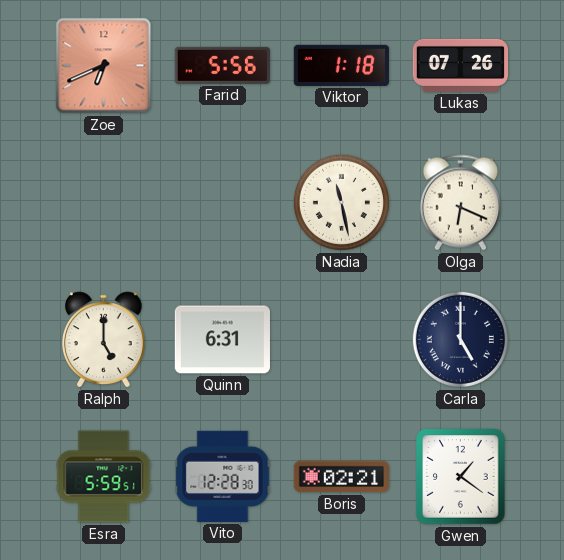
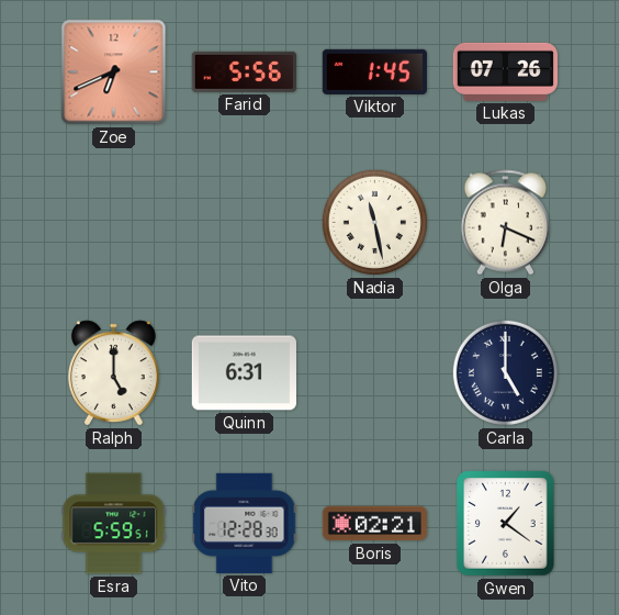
Viktor: 1:18 -> 1:45
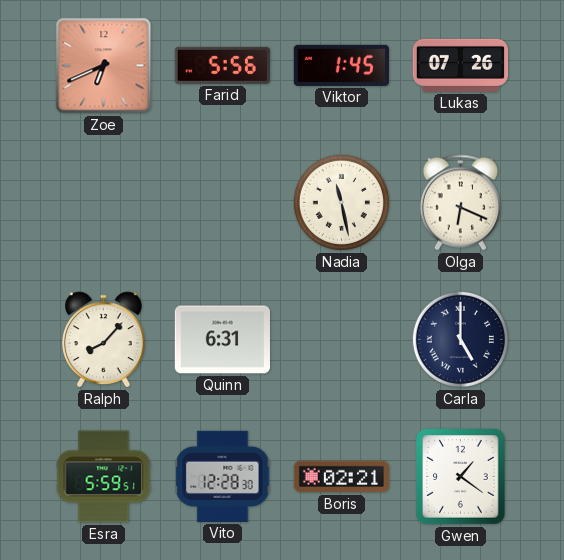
Ralph: 5:00 -> 8:07
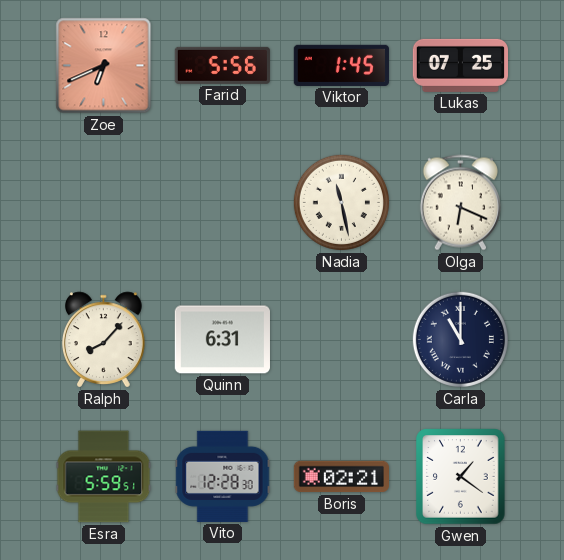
Lukas: 07:26 -> 07:25
Carla: 5:00 -> 11:00
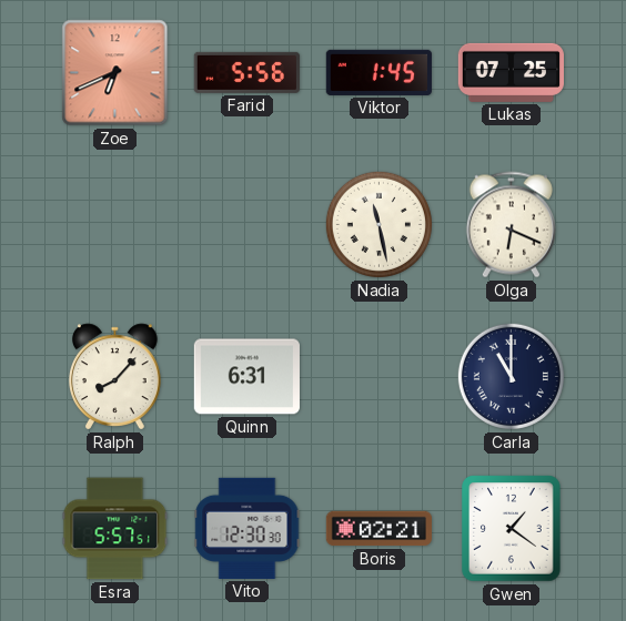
Esra: 5:59 -> 5:57
Vito: 12:28 -> 12:30
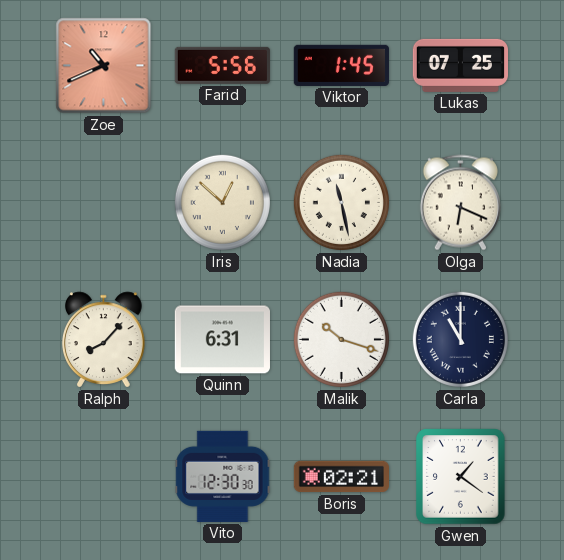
Zoe: 6:41 -> 10:41
Iris: none -> 12:52
Malik: none -> 10:18
Esra: 5:57 -> none
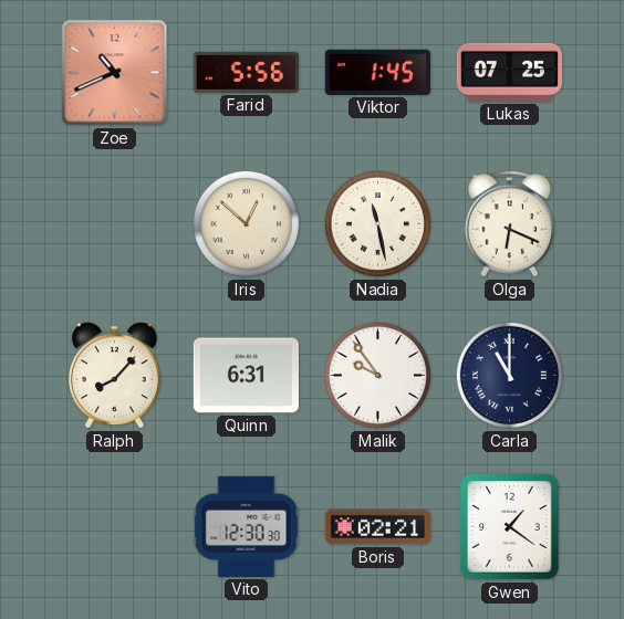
Malik: 10:18 -> 9:54
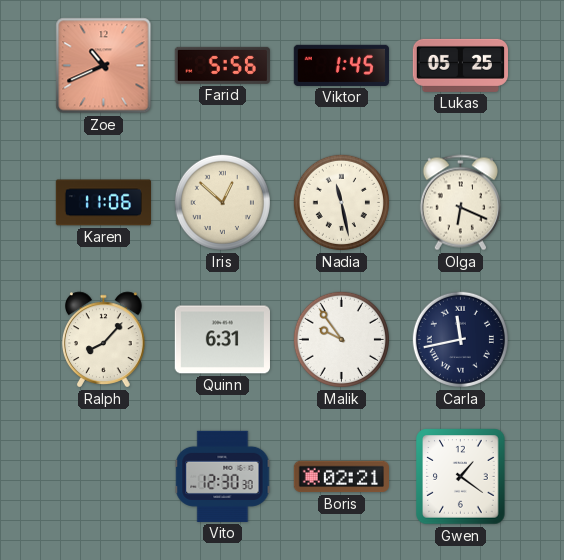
Lukas: 07:25 -> 05:25
Karen: none -> 11:06
Carla: 11:00 -> 11:43
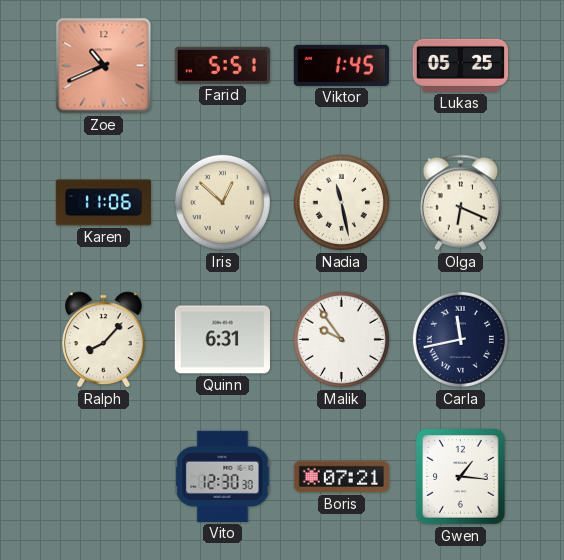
Farid: 5:56 -> 5:51
Boris: 02:21 -> 07:21
Gwen: 1:21 -> 1:16
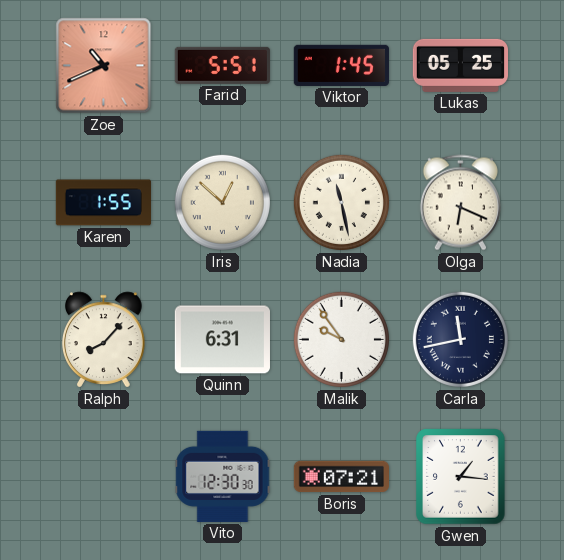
Karen: 11:06 -> 1:55
